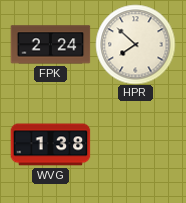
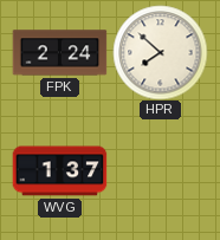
WVG: 1:38 -> 1:37
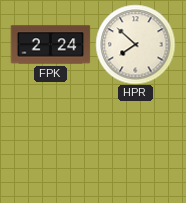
WVG: 1:37 -> none
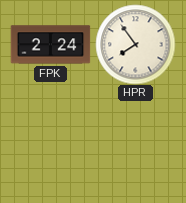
HPR: 7:52 -> 7:54
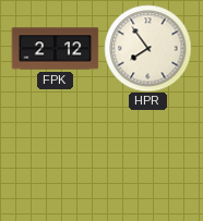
FPK: 2:24 -> 2:12
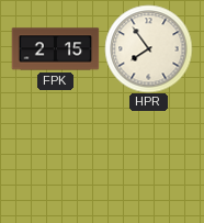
FPK: 2:12 -> 2:15
